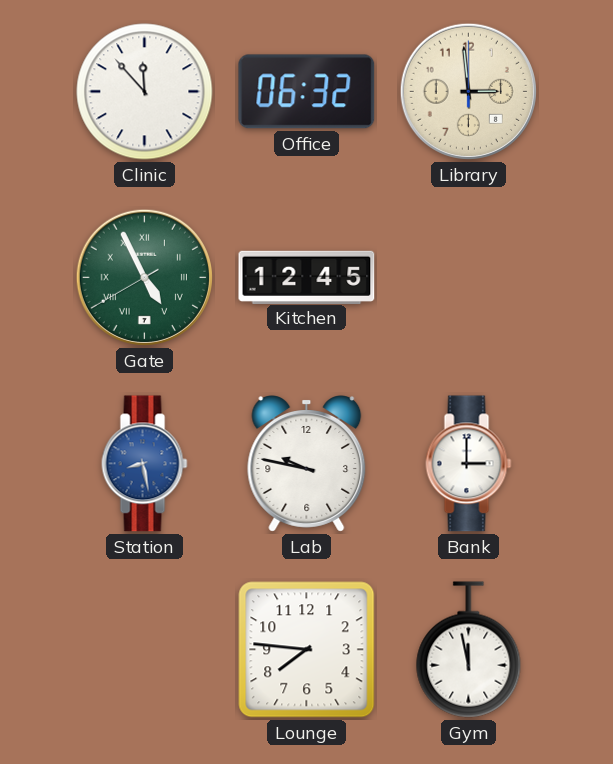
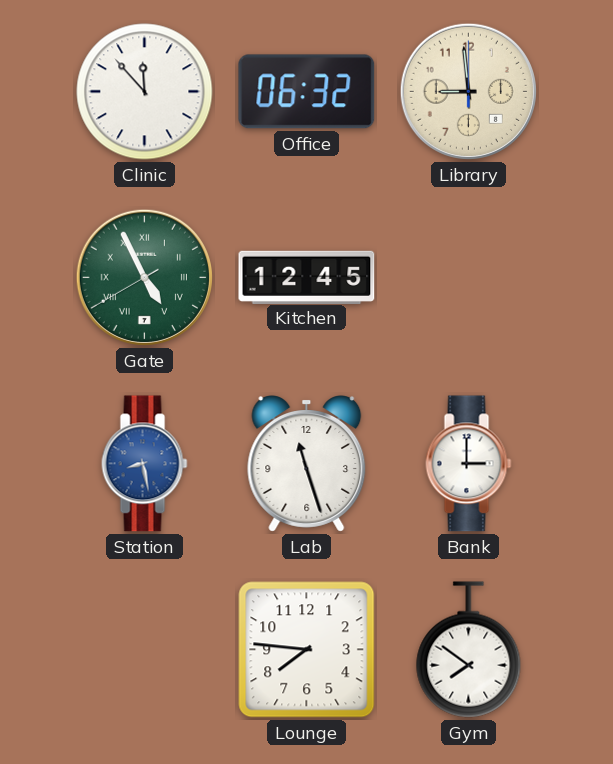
Library: 2:59 -> 8:59
Lab: 9:47 -> 11:27
Gym: 11:58 -> 7:51
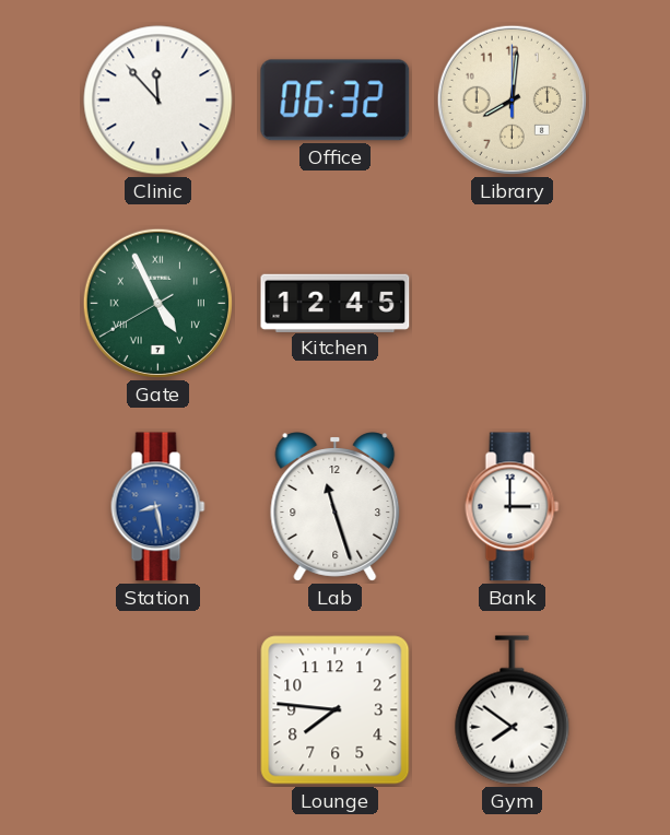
Library: 8:59 -> 8:01
